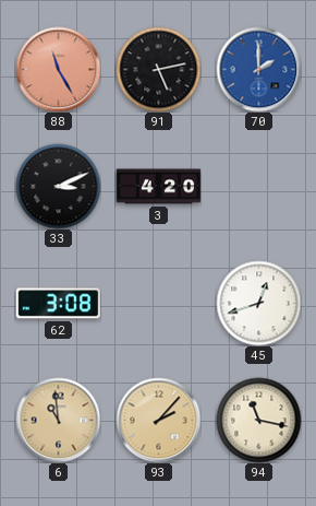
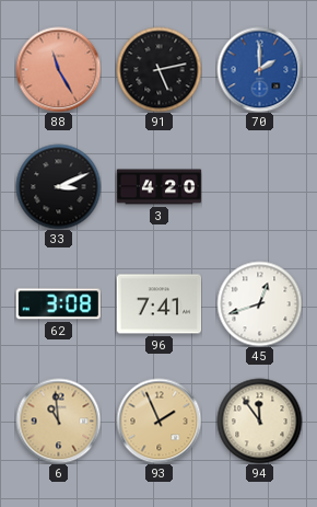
96: none -> 7:41
93: 2:07 -> 1:56
94: 11:17 -> 11:54
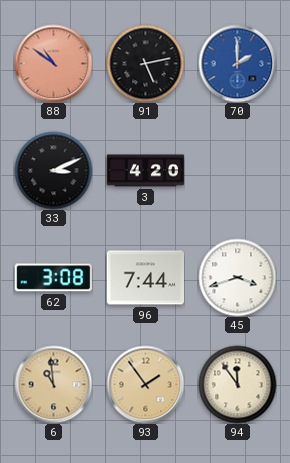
88: 11:25 -> 10:51
96: 7:41 -> 7:44
45: 12:42 -> 3:42
93: 1:56 -> 1:54
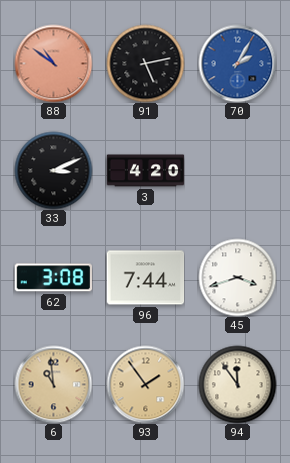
70: 2:00 -> 2:05
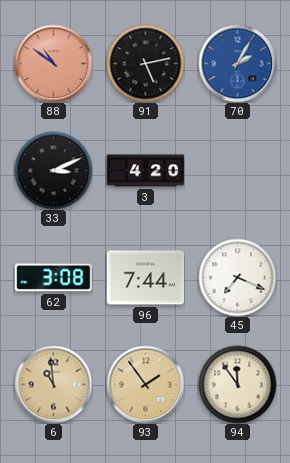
45: 3:42 -> 7:19
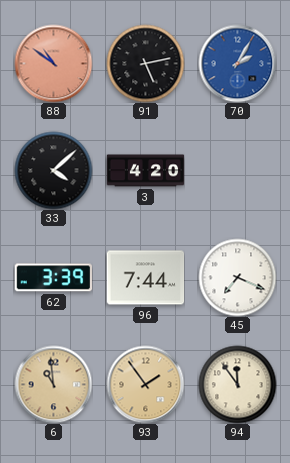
33: 3:11 -> 4:08
62: 3:08 -> 3:39
